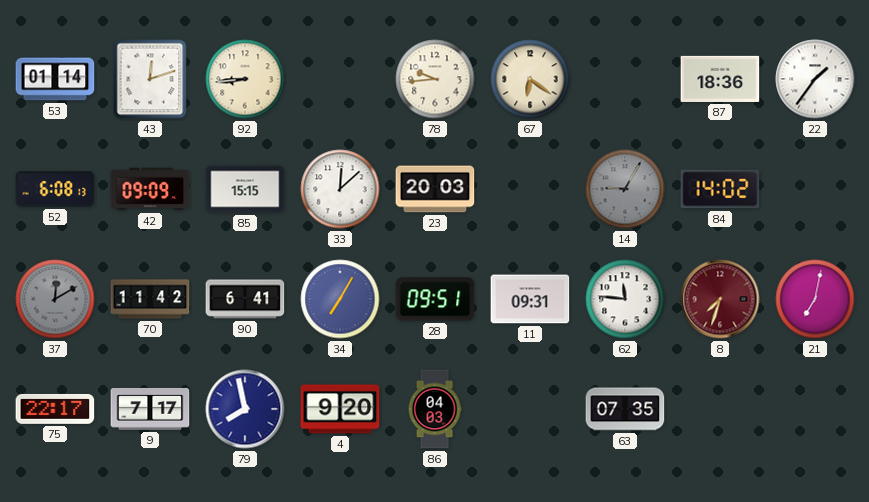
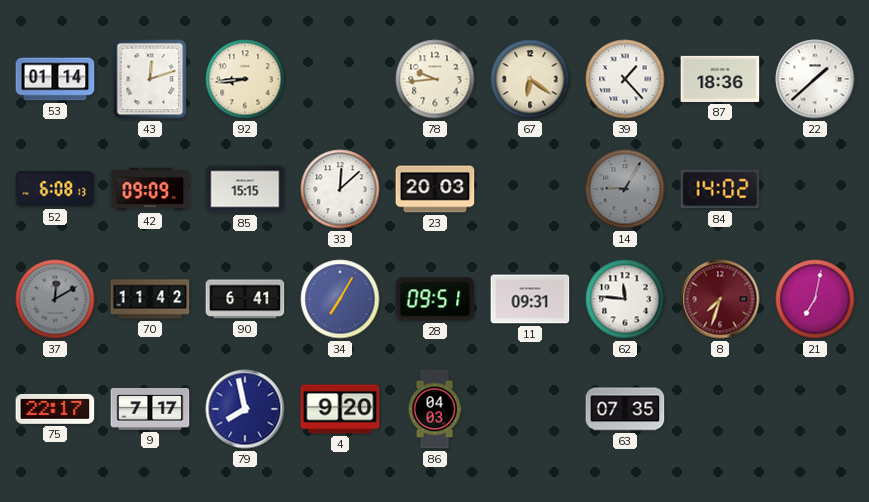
39: none -> 1:23
22: 1:36 -> 1:38
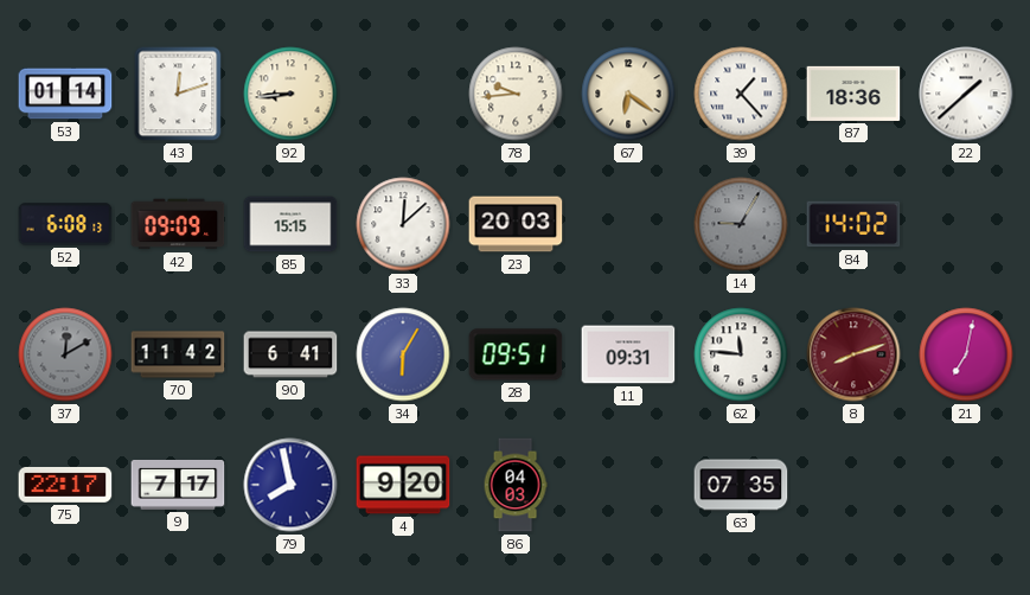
34: 7:05 -> 6:05
8: 7:33 -> 8:12
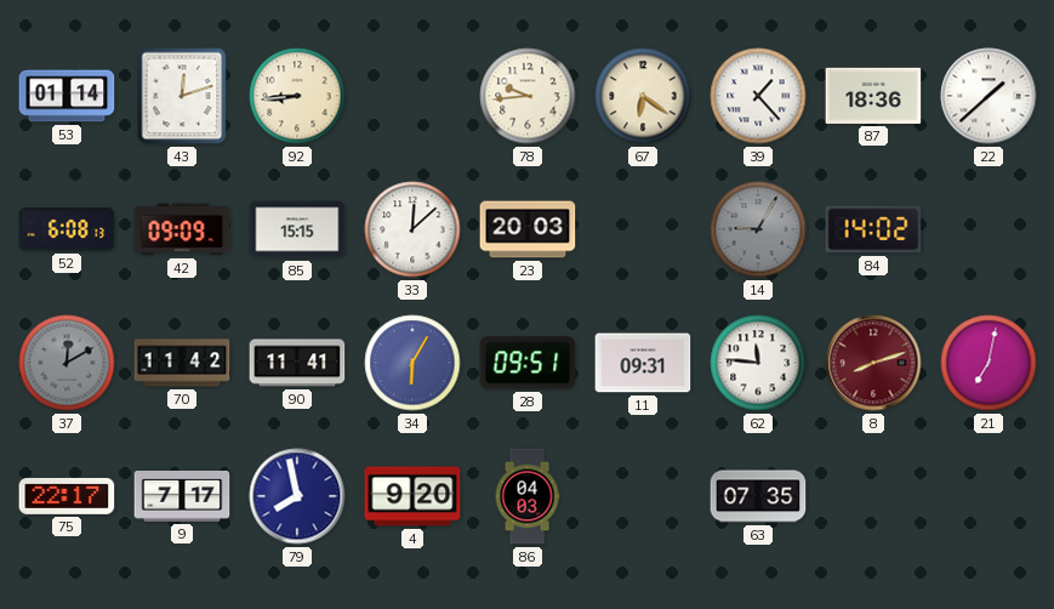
90: 6:41 -> 11:41
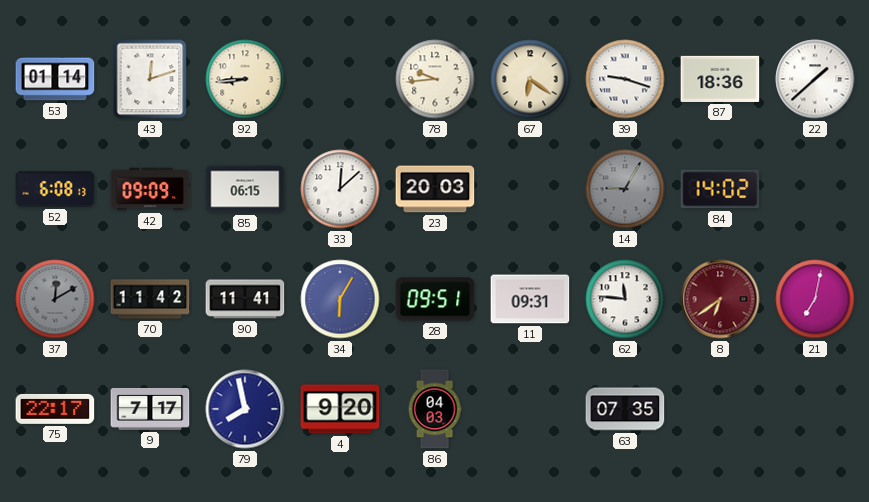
39: 1:23 -> 9:18
85: 15:15 -> 06:15
8: 8:12 -> 6:39
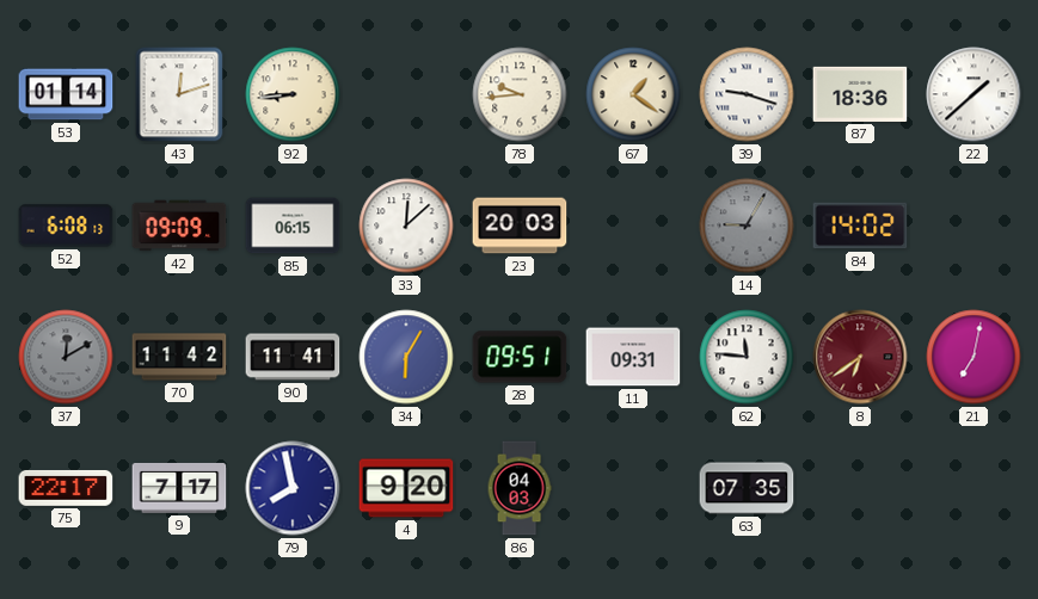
67: 6:21 -> 1:21
